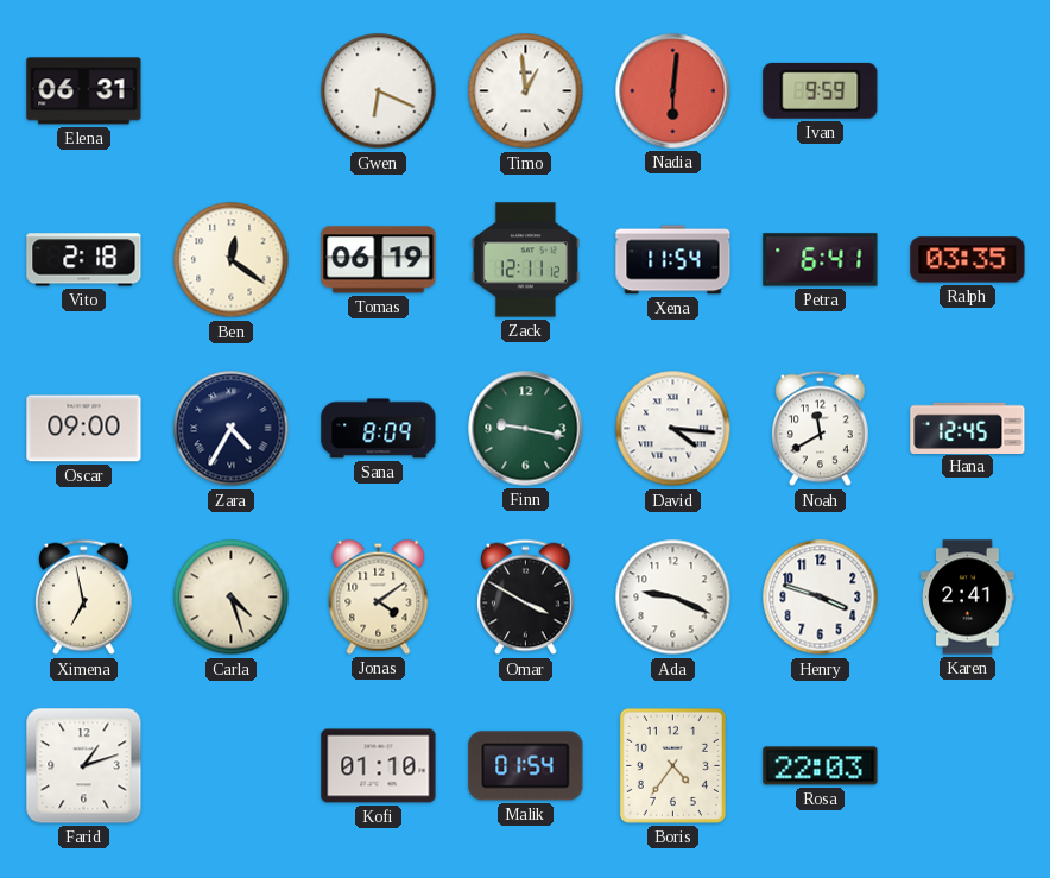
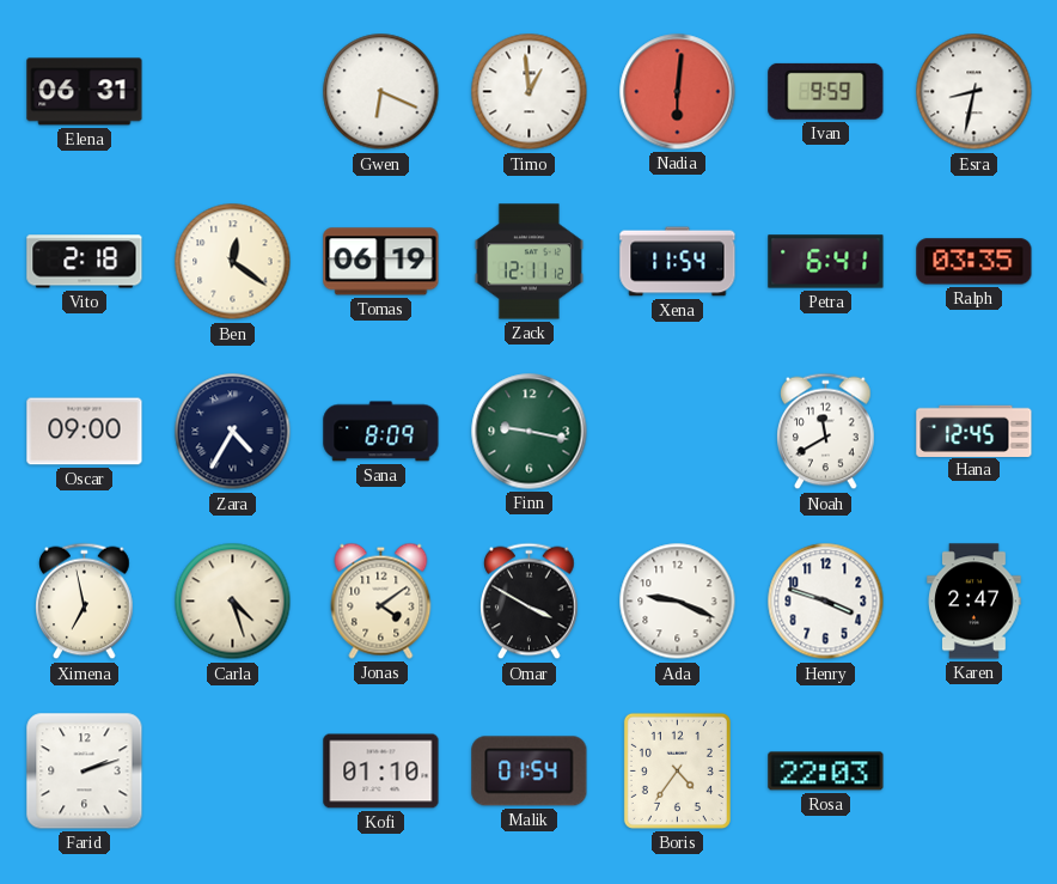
Esra: none -> 8:32
David: 4:16 -> none
Karen: 2:41 -> 2:47
Farid: 1:12 -> 2:12
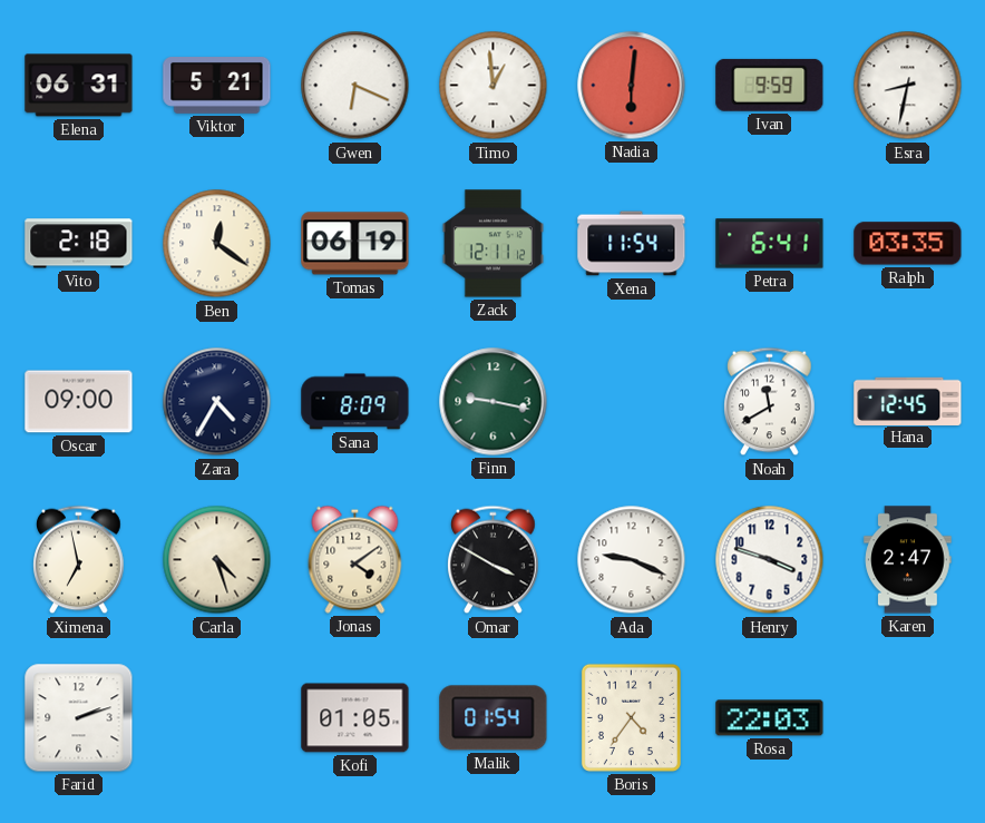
Viktor: none -> 5:21
Kofi: 01:10 -> 01:05
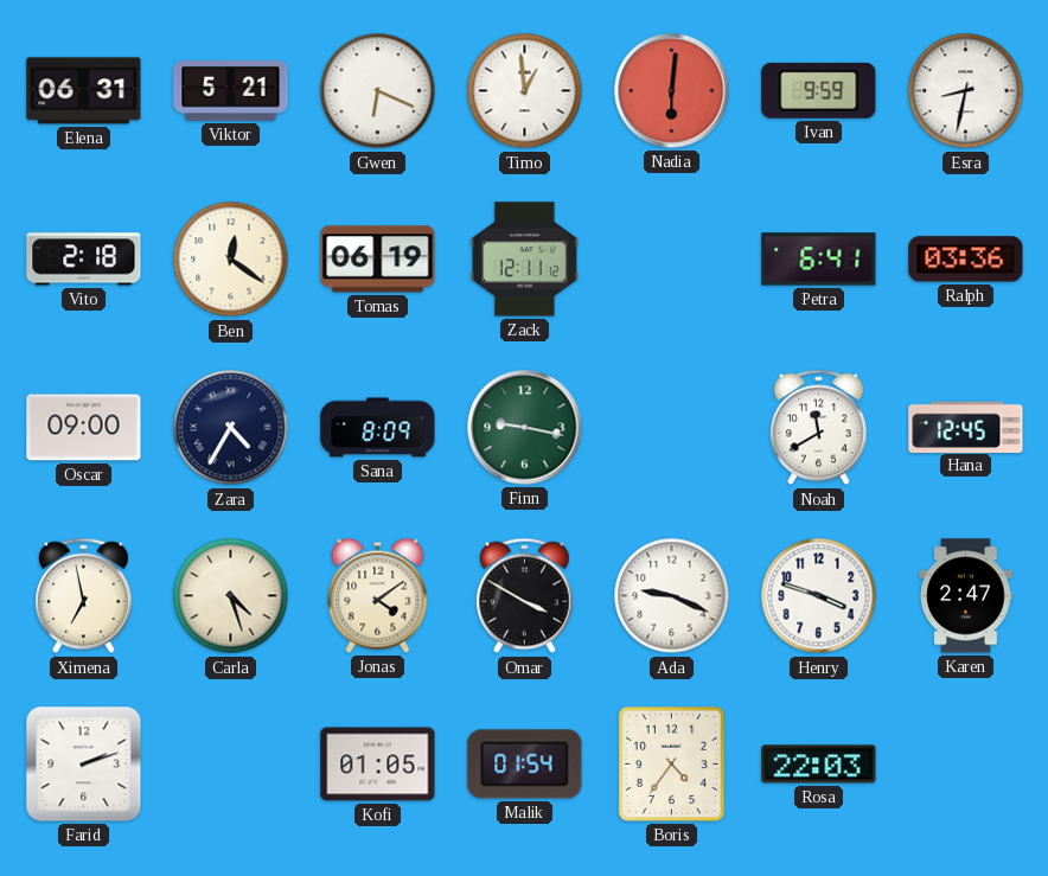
Xena: 11:54 -> none
Ralph: 03:35 -> 03:36
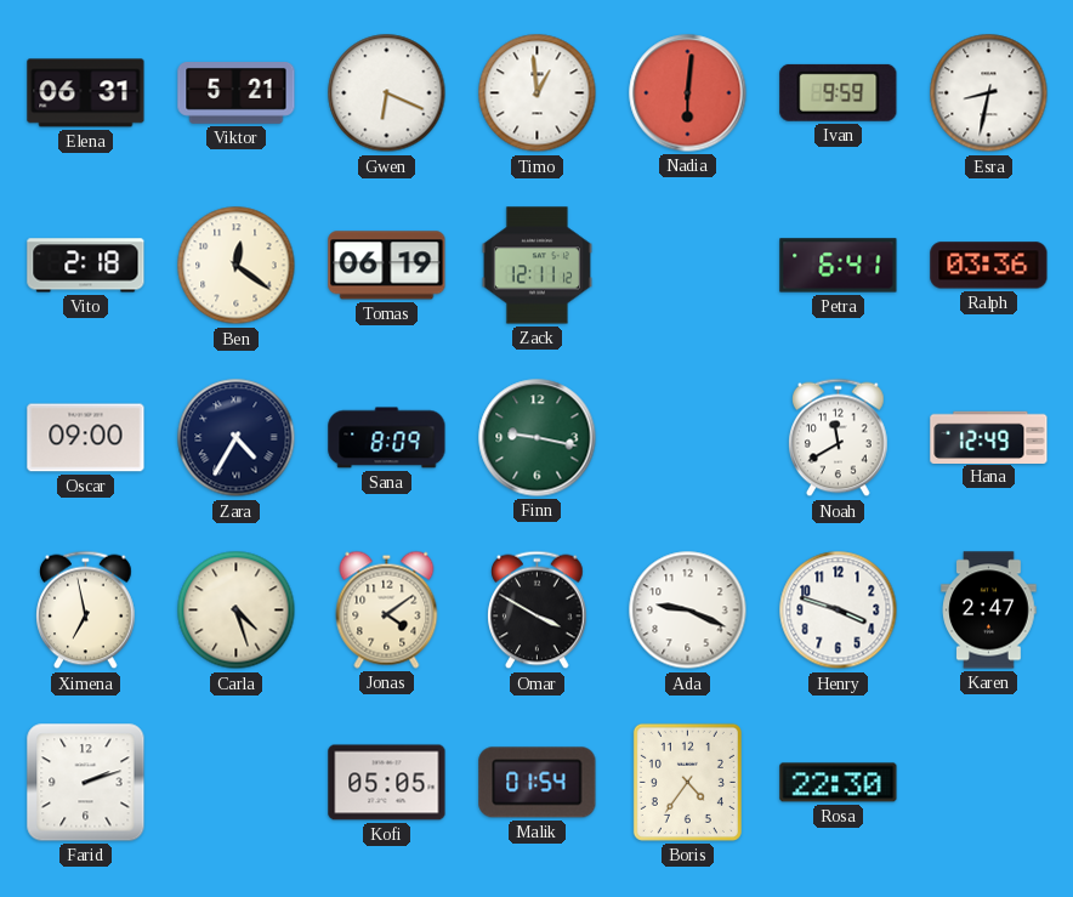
Hana: 12:45 -> 12:49
Kofi: 01:05 -> 05:05
Rosa: 22:03 -> 22:30
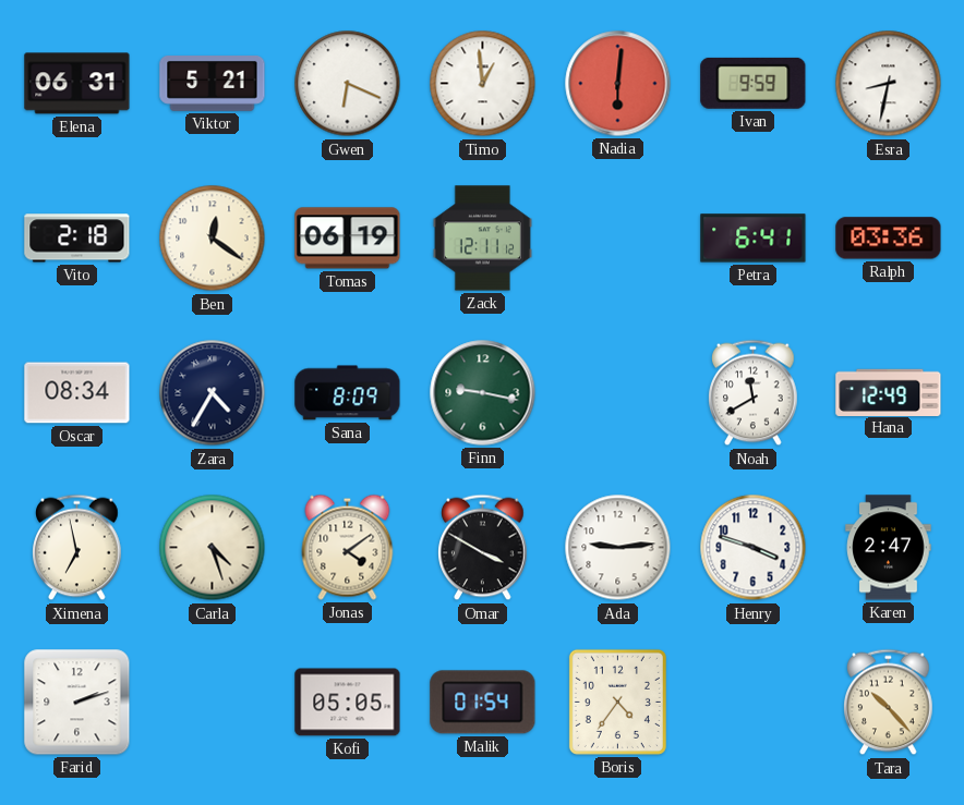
Oscar: 09:00 -> 08:34
Ada: 9:19 -> 9:14
Rosa: 22:30 -> none
Tara: none -> 10:23
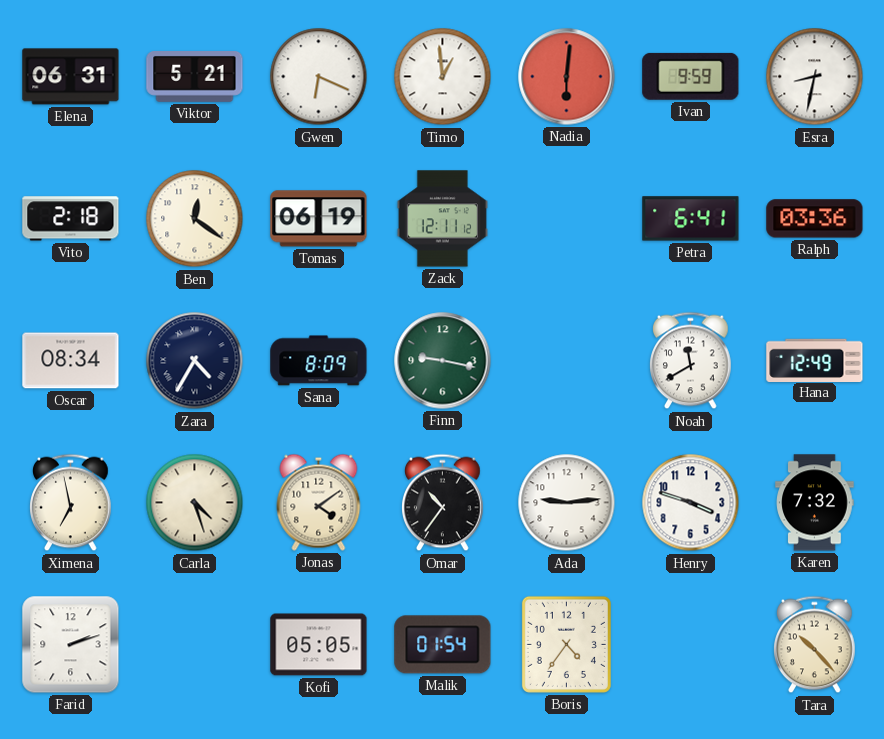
Omar: 3:50 -> 10:36
Karen: 2:47 -> 7:32
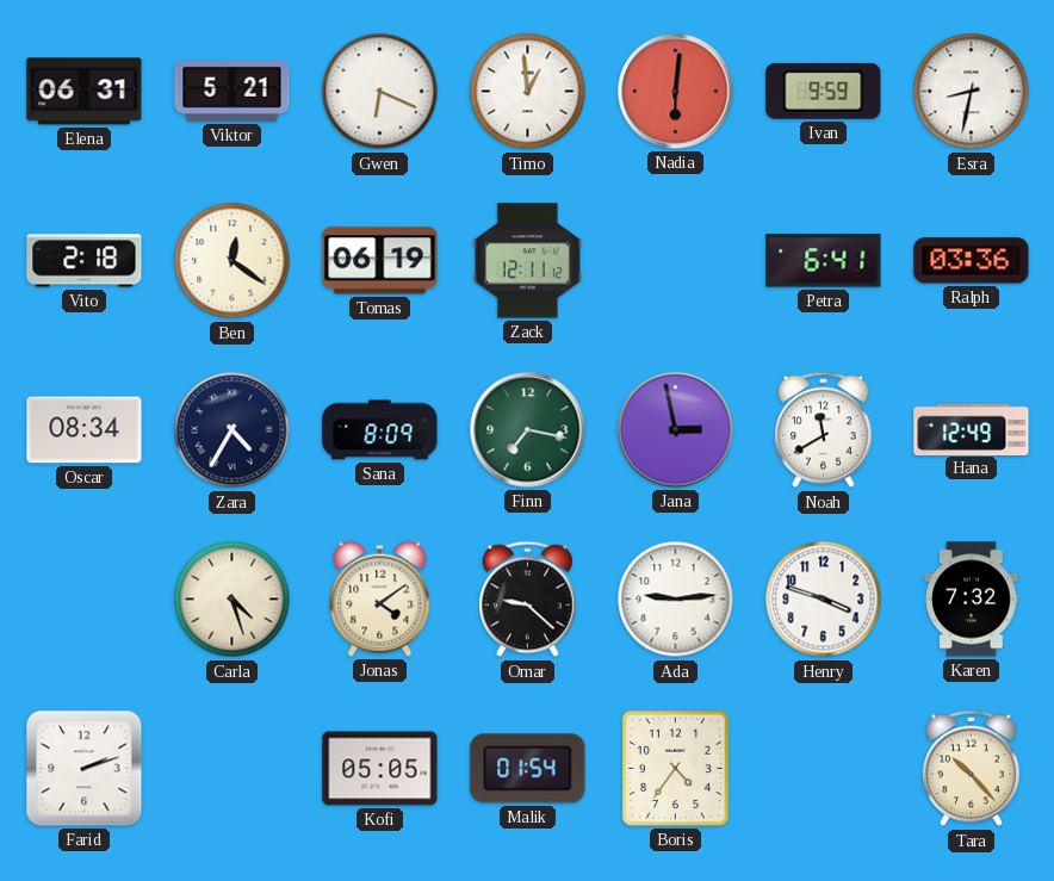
Finn: 9:17 -> 7:17
Jana: none -> 2:58
Ximena: 6:58 -> none
Omar: 10:36 -> 9:22
